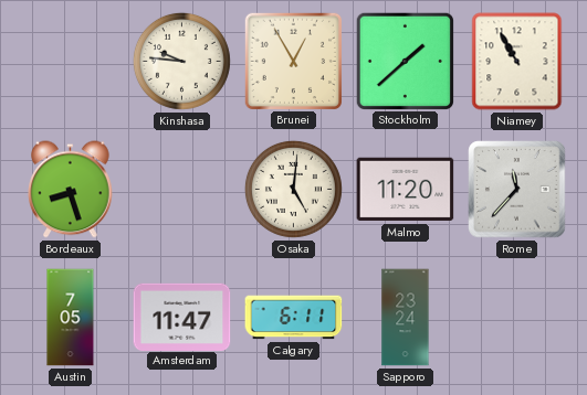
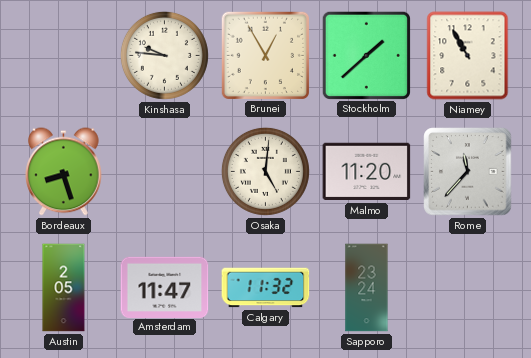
Austin: 7:05 -> 2:05
Calgary: 6:11 -> 11:32
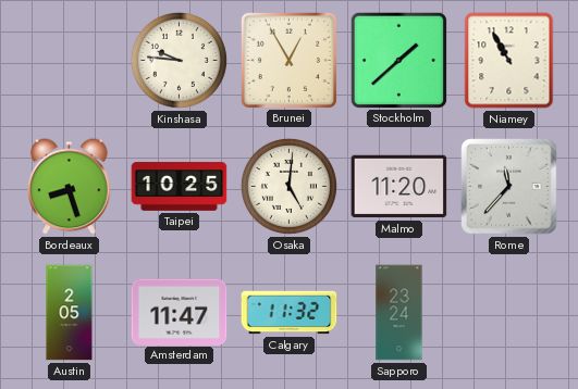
Taipei: none -> 10:25
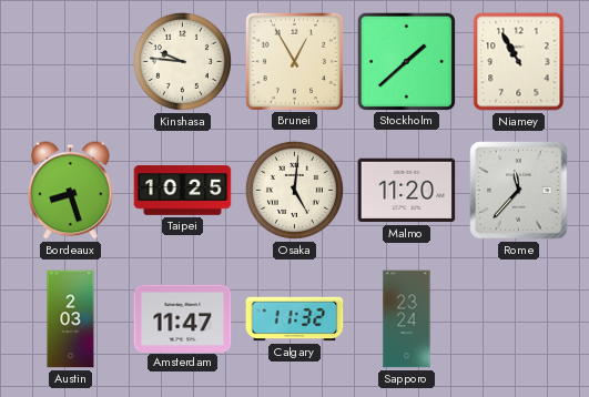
Austin: 2:05 -> 2:03
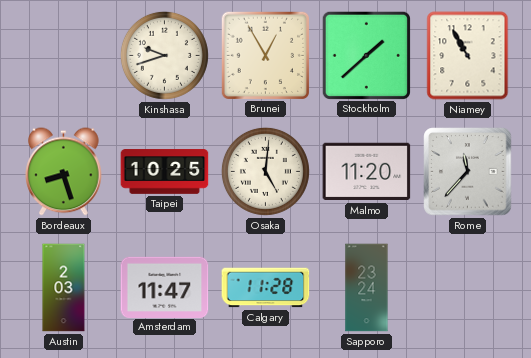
Kinshasa: 9:46 -> 9:42
Calgary: 11:32 -> 11:28
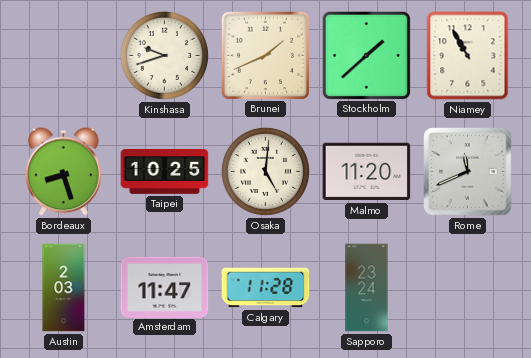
Brunei: 12:55 -> 1:41
Rome: 11:37 -> 11:41
